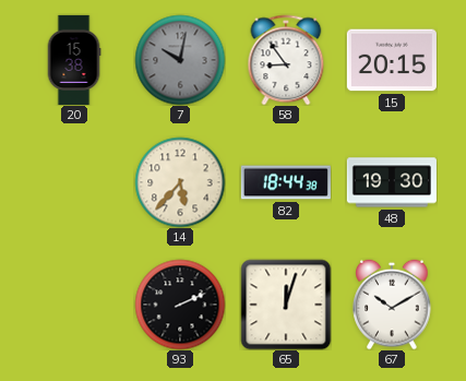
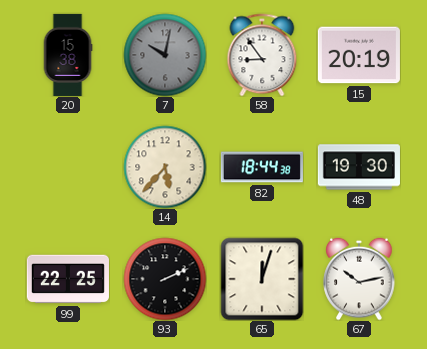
15: 20:15 -> 20:19
99: none -> 22:25
67: 10:10 -> 10:13
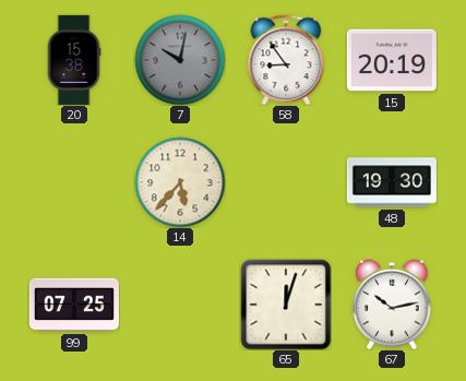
82: 18:44 -> none
99: 22:25 -> 07:25
93: 2:11 -> none
